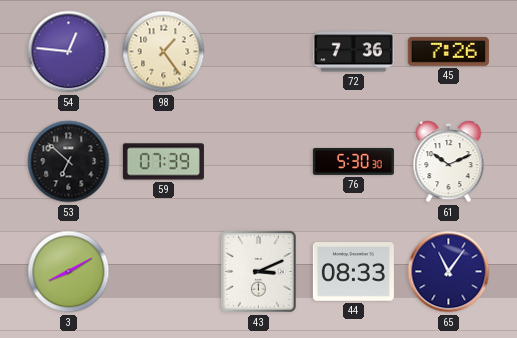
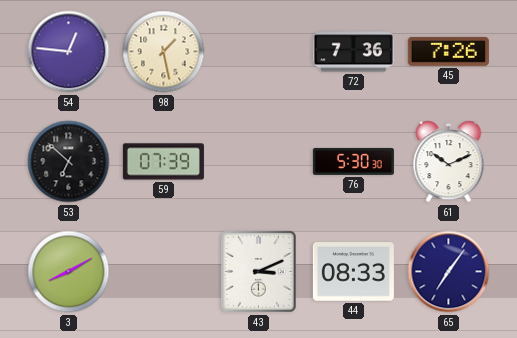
98: 1:24 -> 1:28
65: 11:06 -> 7:06
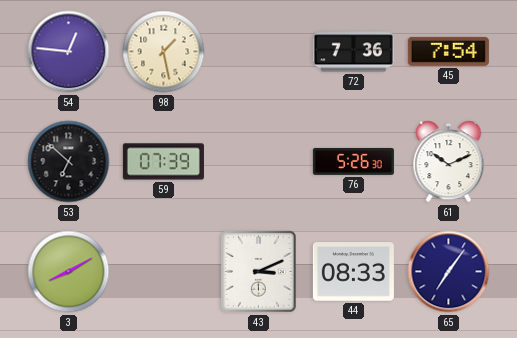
45: 7:26 -> 7:54
76: 5:30 -> 5:26
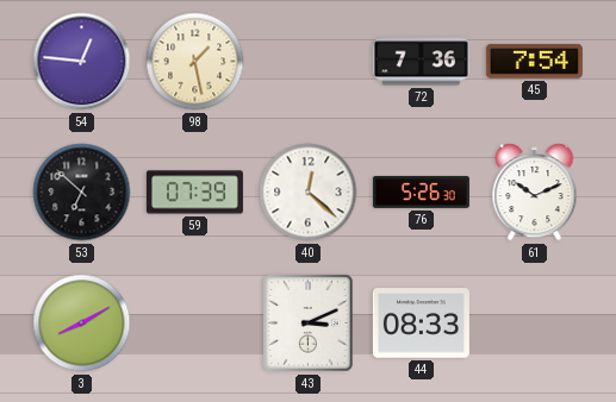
40: none -> 12:22
65: 7:06 -> none
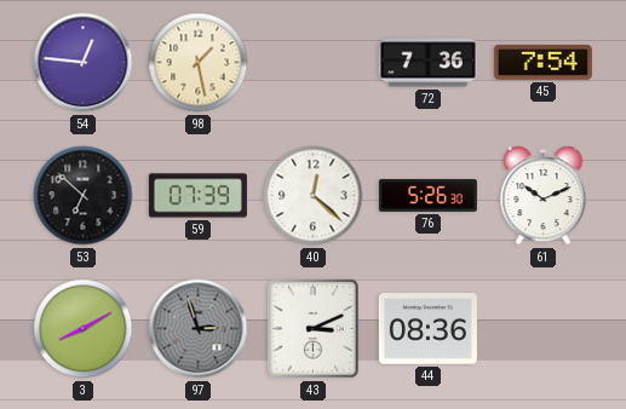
97: none -> 2:57
44: 08:33 -> 08:36
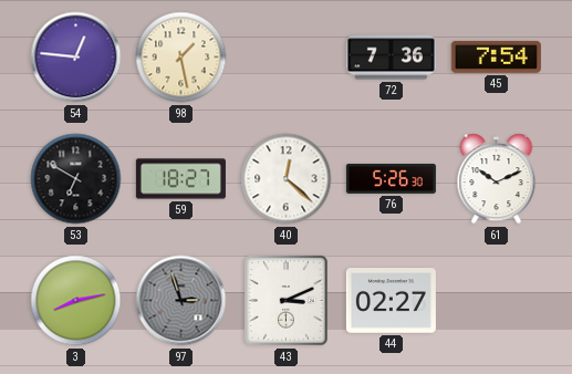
53: 6:52 -> 6:50
59: 07:39 -> 18:27
3: 8:10 -> 8:13
44: 08:36 -> 02:27
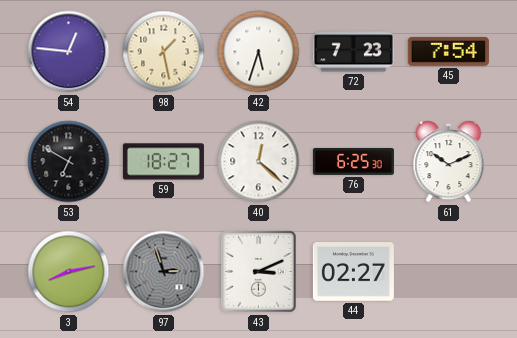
42: none -> 5:33
72: 7:36 -> 7:23
76: 5:26 -> 6:25
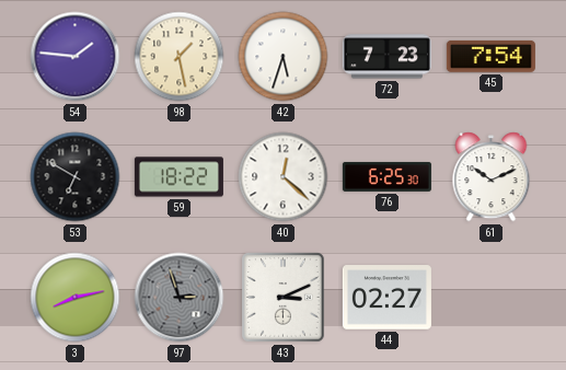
54: 12:46 -> 1:46
59: 18:27 -> 18:22
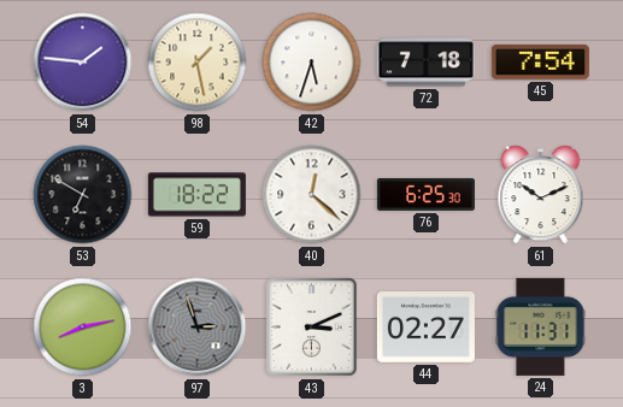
72: 7:23 -> 7:18
24: none -> 11:31
